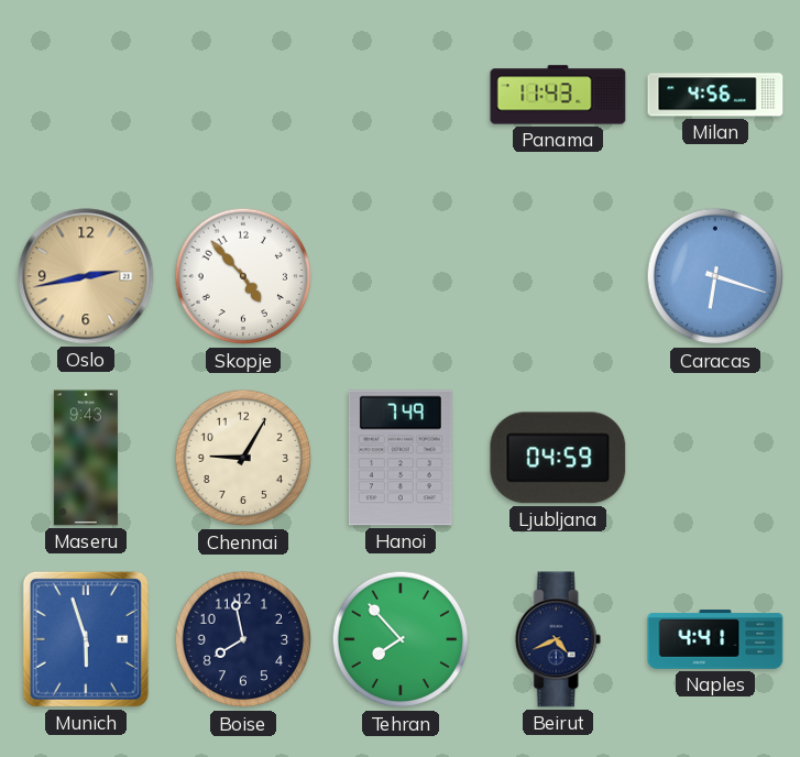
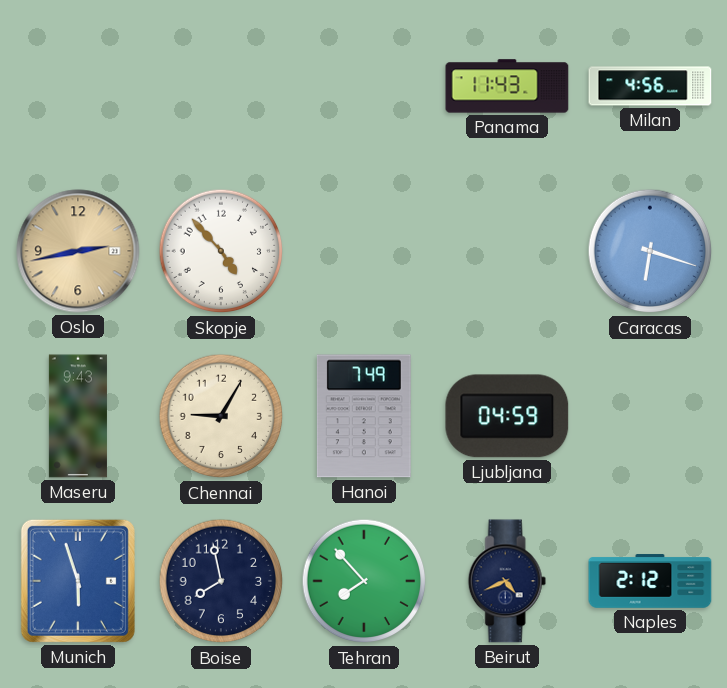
Naples: 4:41 -> 2:12
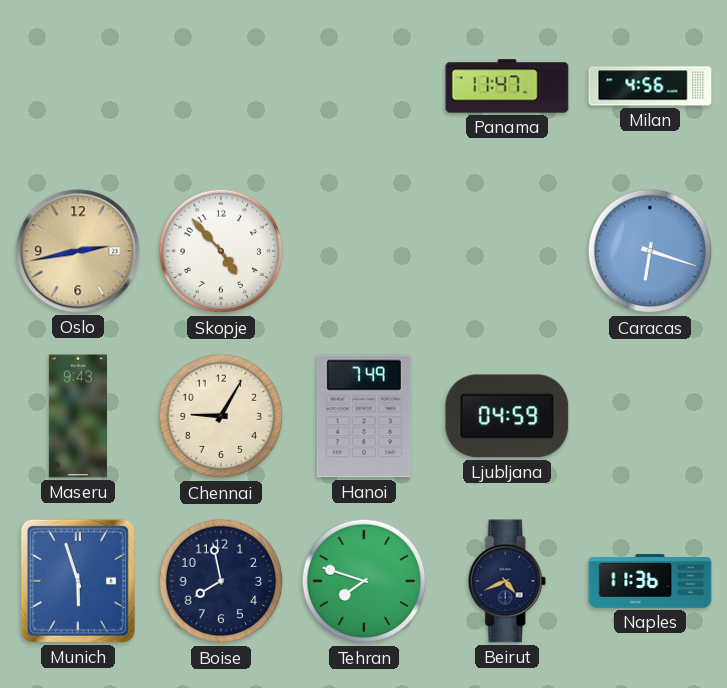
Panama: 11:43 -> 11:47
Tehran: 7:53 -> 7:48
Naples: 2:12 -> 11:36
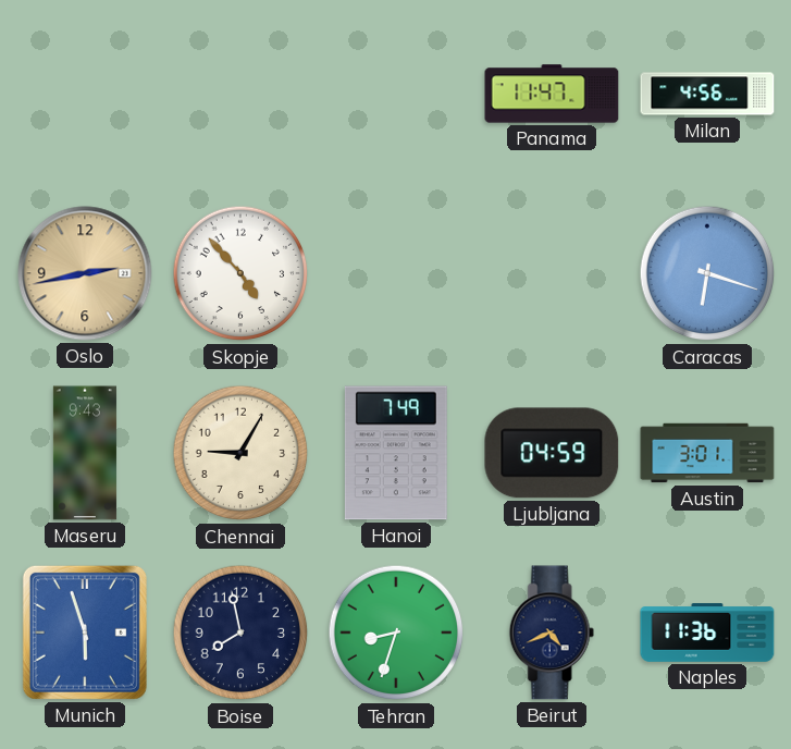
Austin: none -> 3:01
Tehran: 7:48 -> 8:33
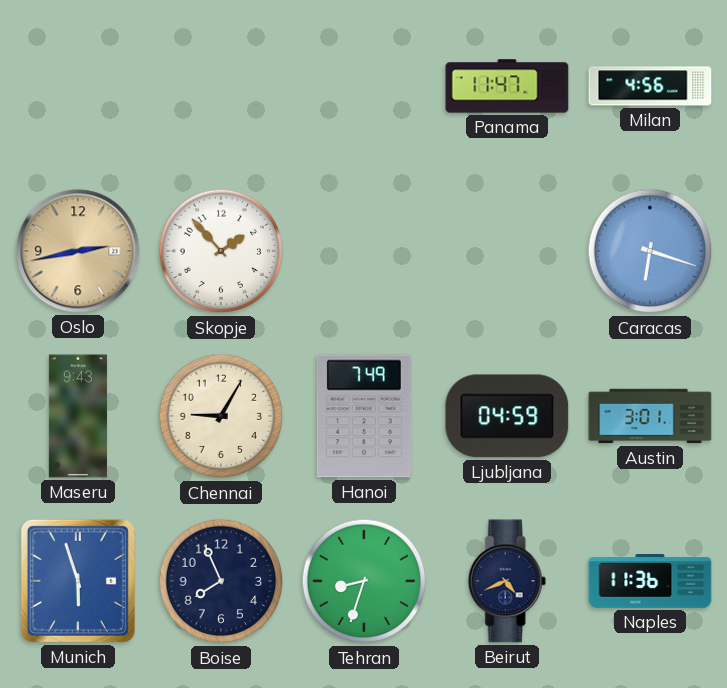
Skopje: 4:53 -> 1:53
Boise: 7:58 -> 7:56
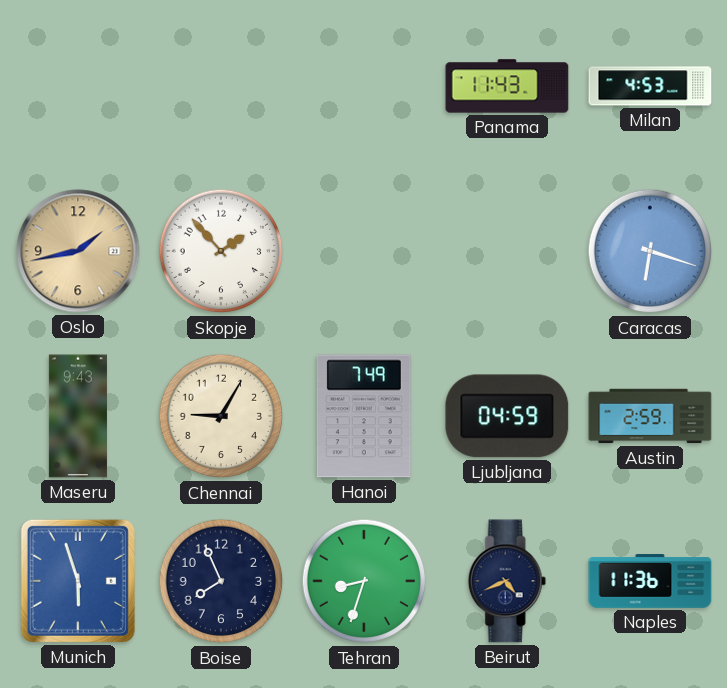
Panama: 11:47 -> 11:43
Milan: 4:56 -> 4:53
Oslo: 2:43 -> 1:43
Austin: 3:01 -> 2:59
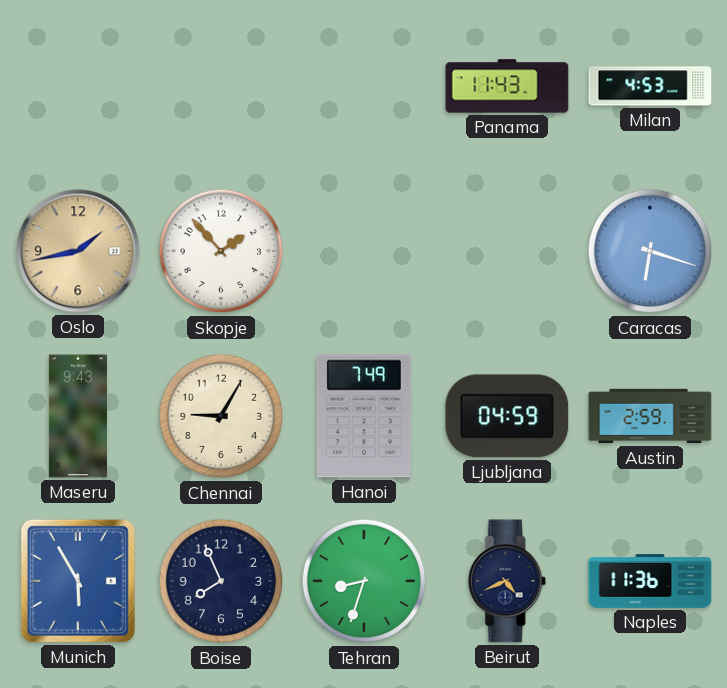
Munich: 5:57 -> 5:55
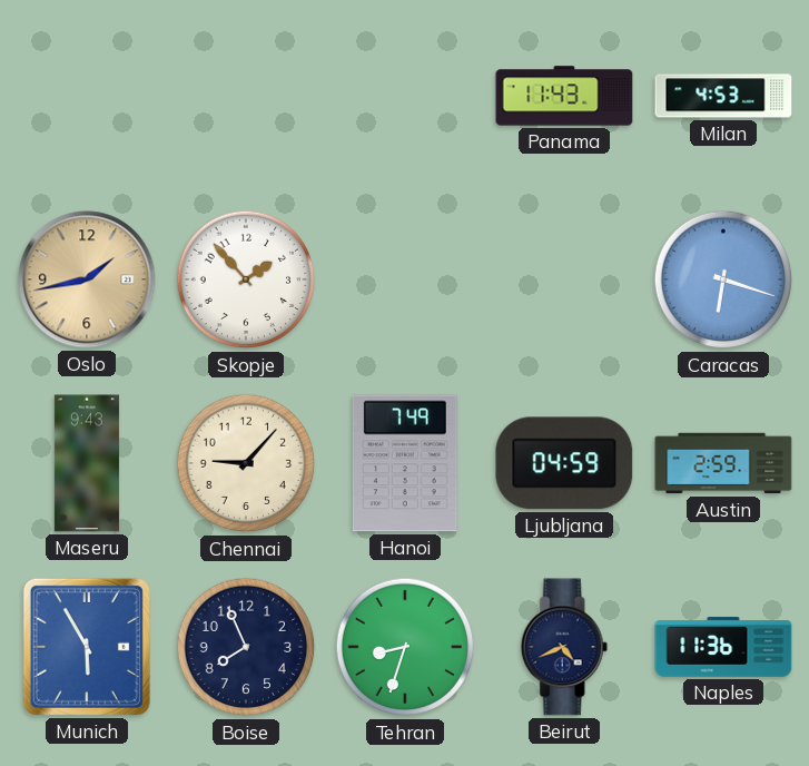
Chennai: 9:05 -> 9:07
